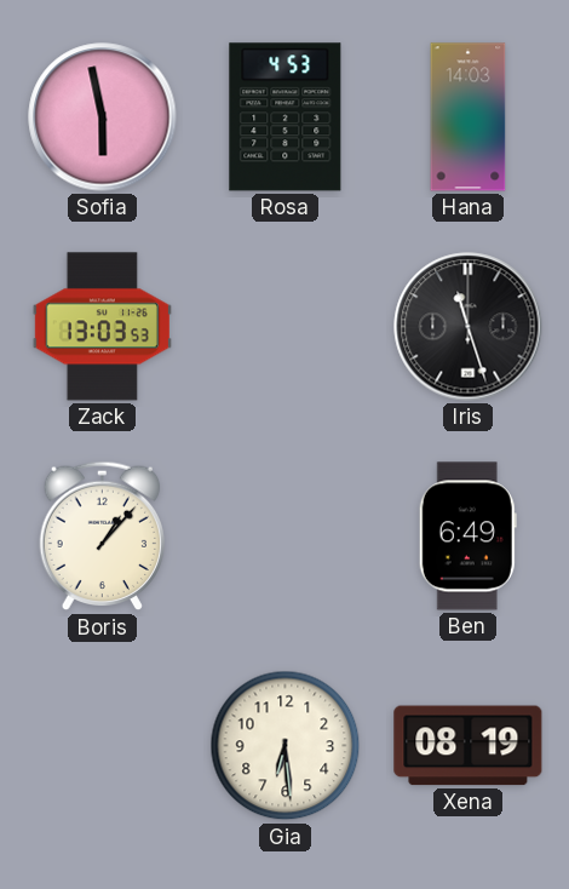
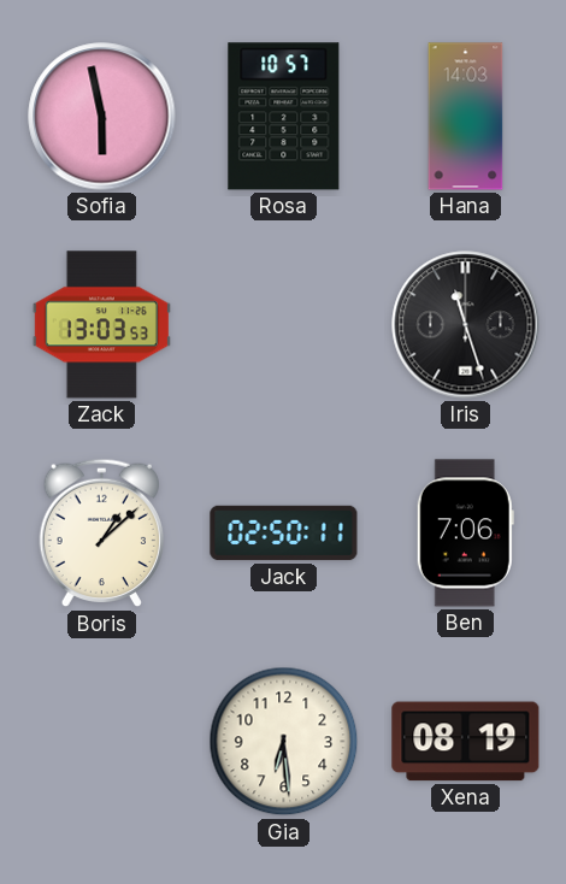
Rosa: 4:53 -> 10:57
Boris: 1:07 -> 1:08
Jack: none -> 02:50
Ben: 6:49 -> 7:06
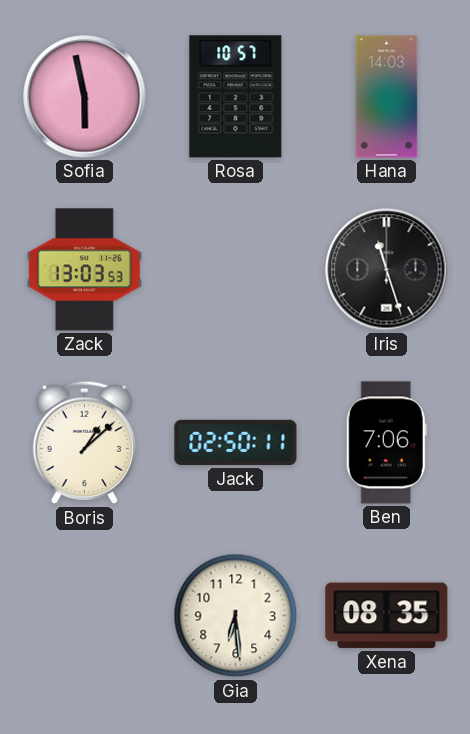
Xena: 08:19 -> 08:35
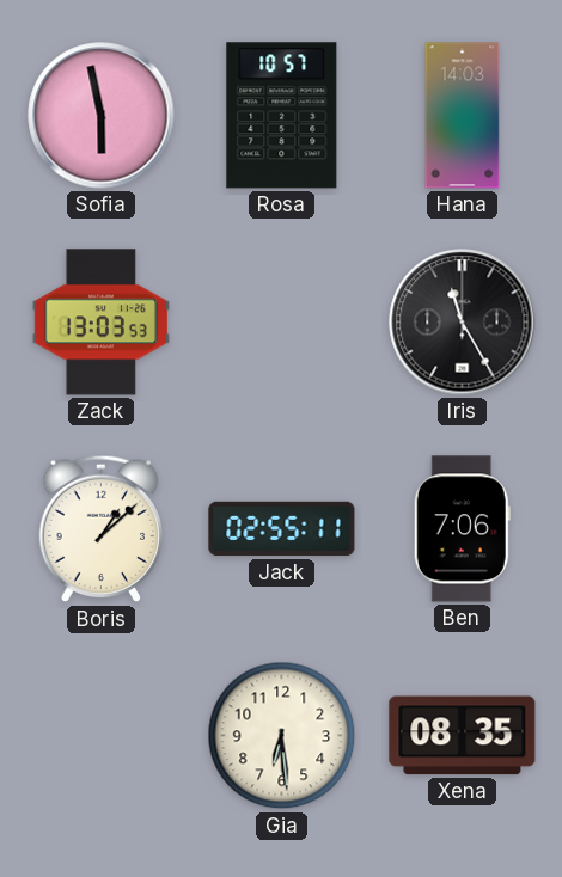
Iris: 11:27 -> 11:25
Jack: 02:50 -> 02:55
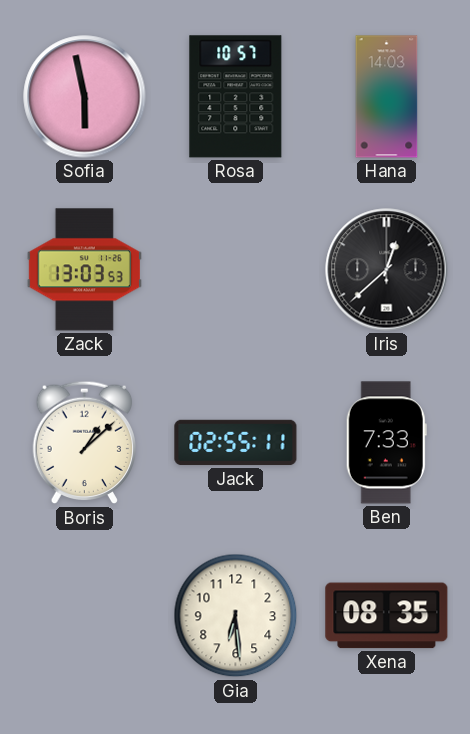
Iris: 11:25 -> 12:38
Ben: 7:06 -> 7:33
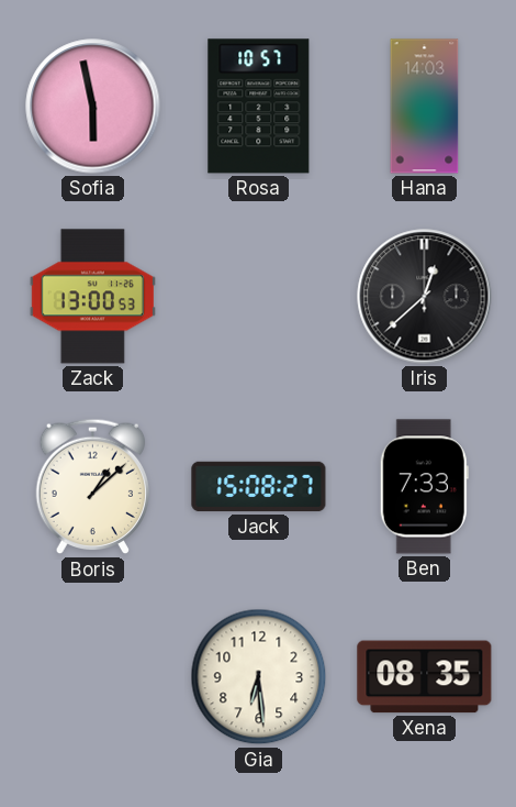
Zack: 13:03 -> 13:00
Jack: 02:55 -> 15:08
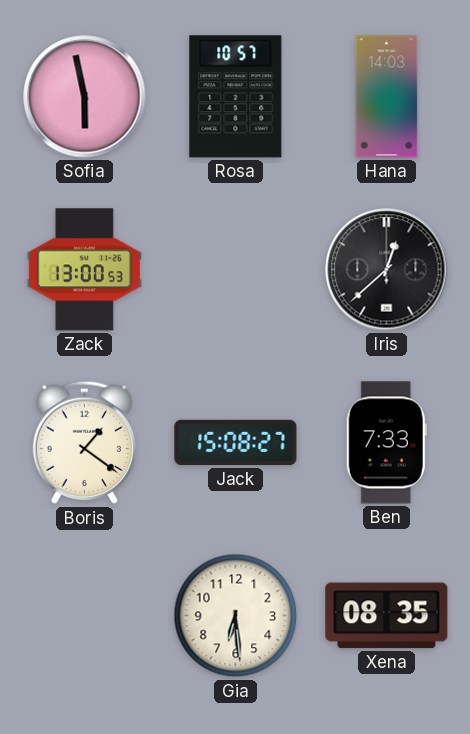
Boris: 1:08 -> 1:21
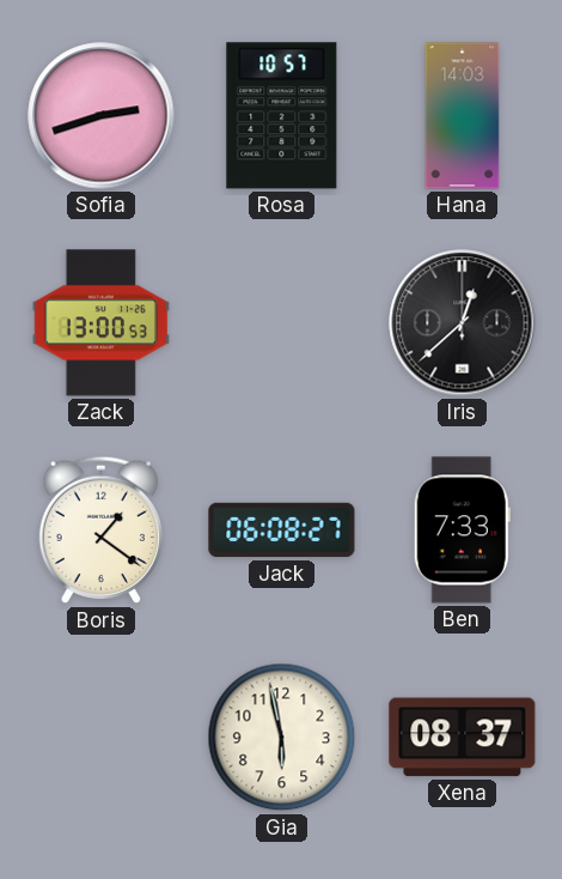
Sofia: 5:58 -> 2:42
Jack: 15:08 -> 06:08
Gia: 6:29 -> 5:58
Xena: 08:35 -> 08:37
